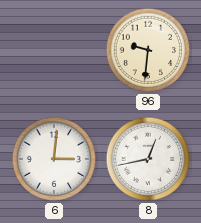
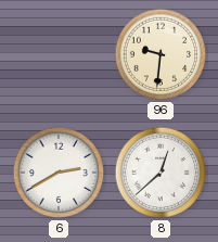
6: 3:01 -> 2:40
8: 12:43 -> 12:38
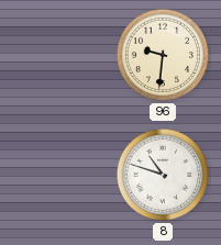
6: 2:40 -> none
8: 12:38 -> 10:48
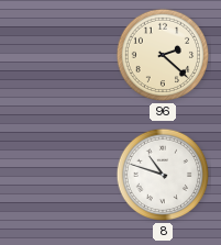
96: 9:31 -> 2:22
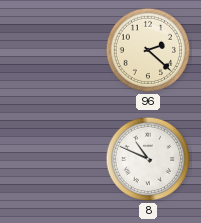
8: 10:48 -> 10:49
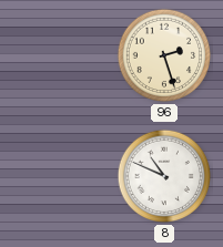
96: 2:22 -> 2:27
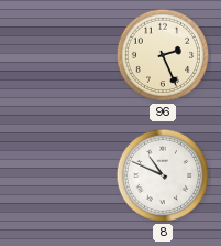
96: 2:27 -> 2:26
